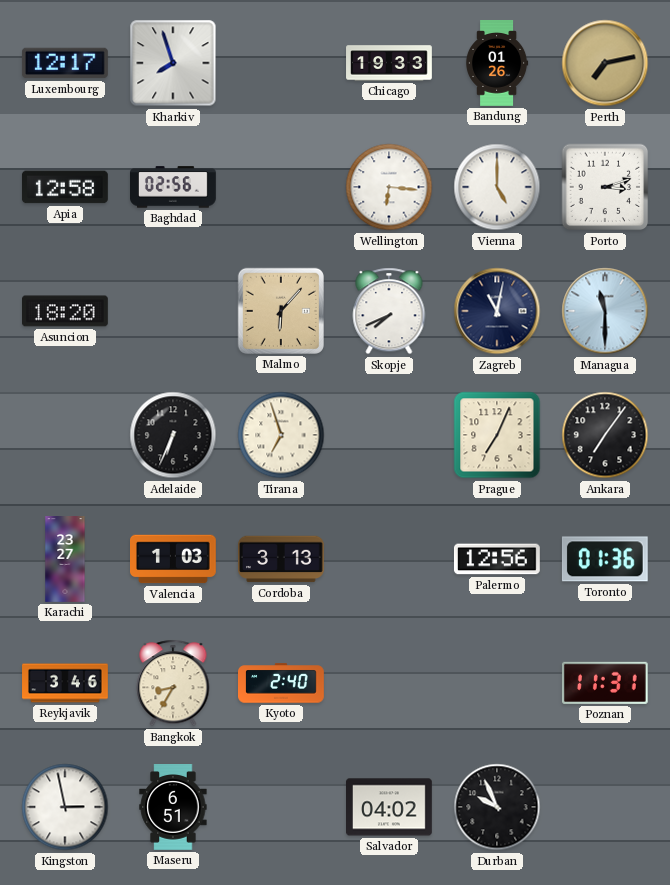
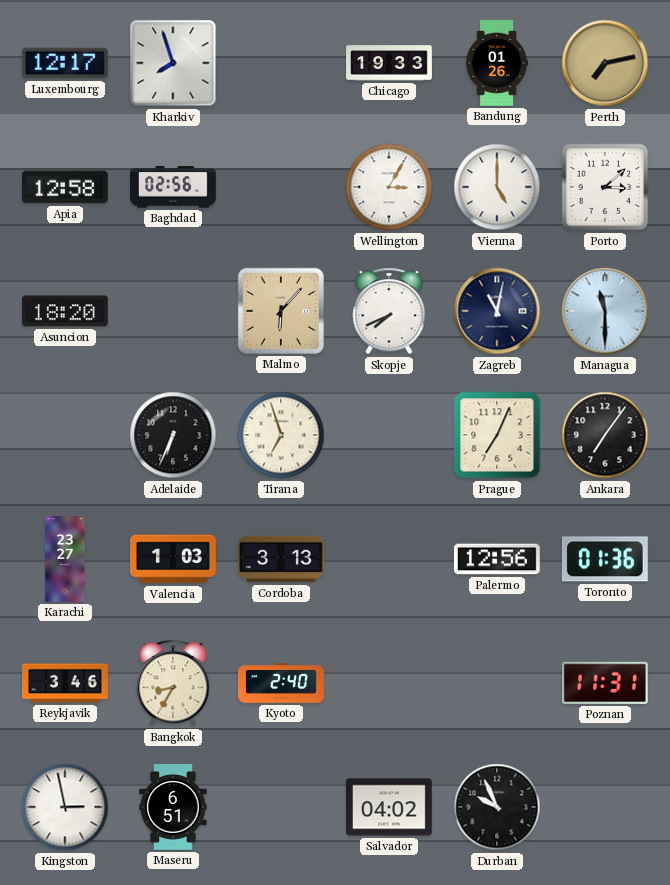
Wellington: 6:16 -> 3:05
Porto: 3:12 -> 3:08
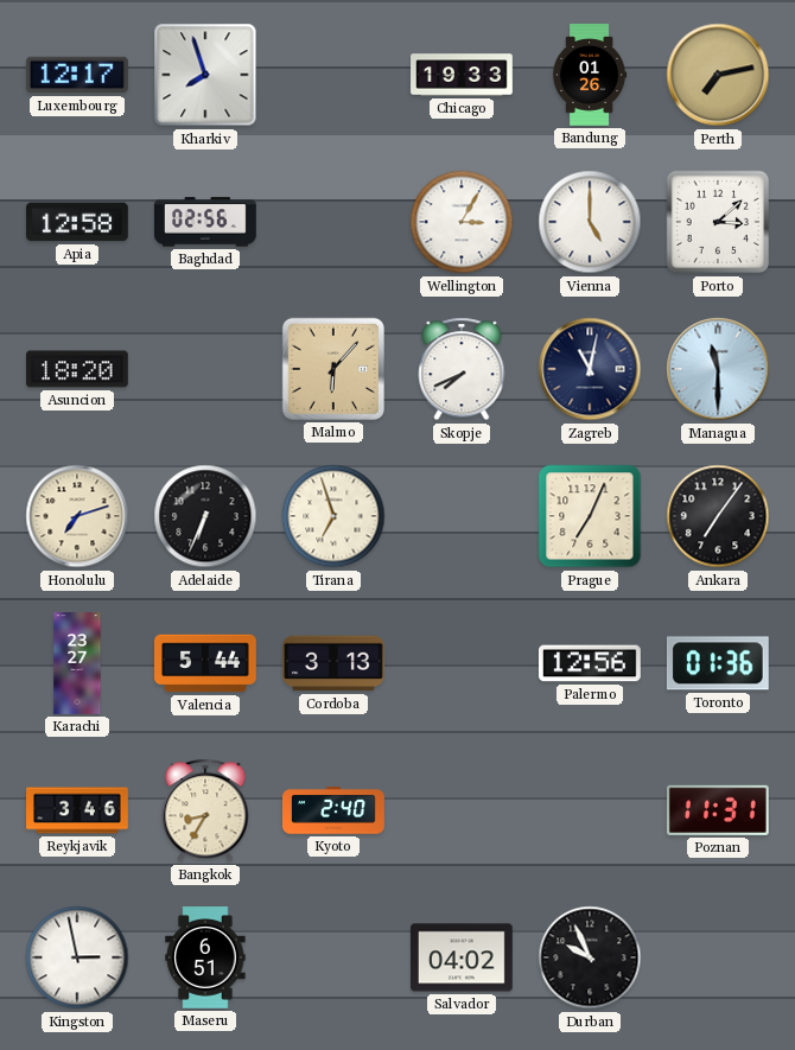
Honolulu: none -> 7:12
Valencia: 1:03 -> 5:44
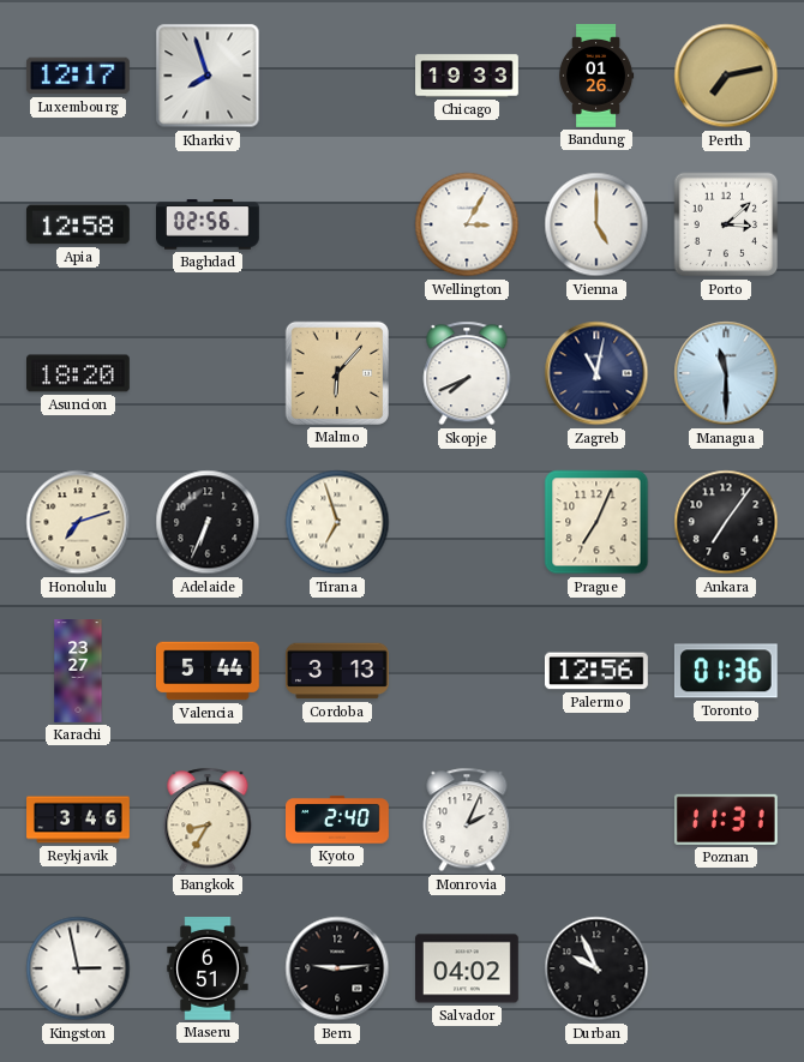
Monrovia: none -> 2:04
Bern: none -> 9:14
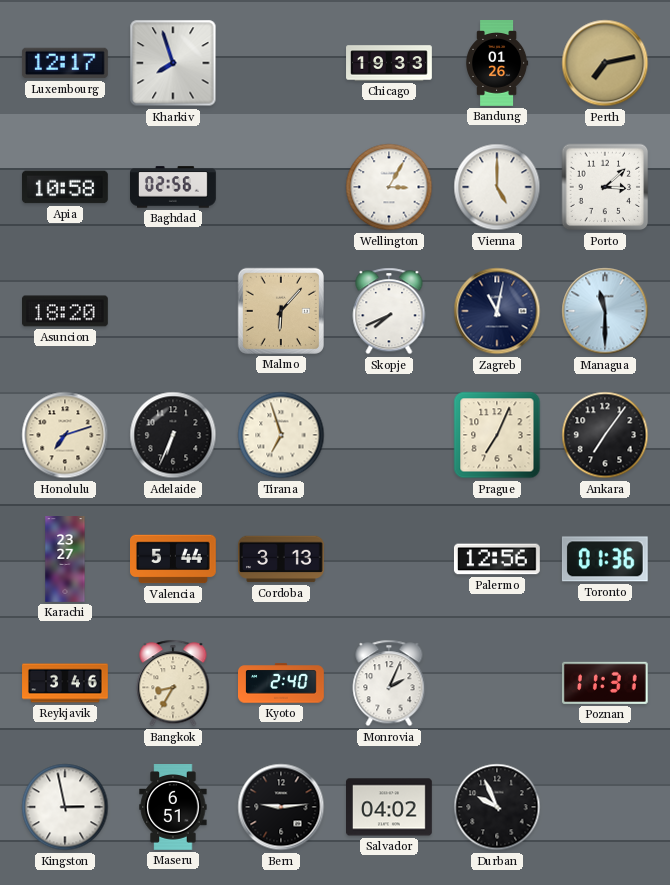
Apia: 12:58 -> 10:58
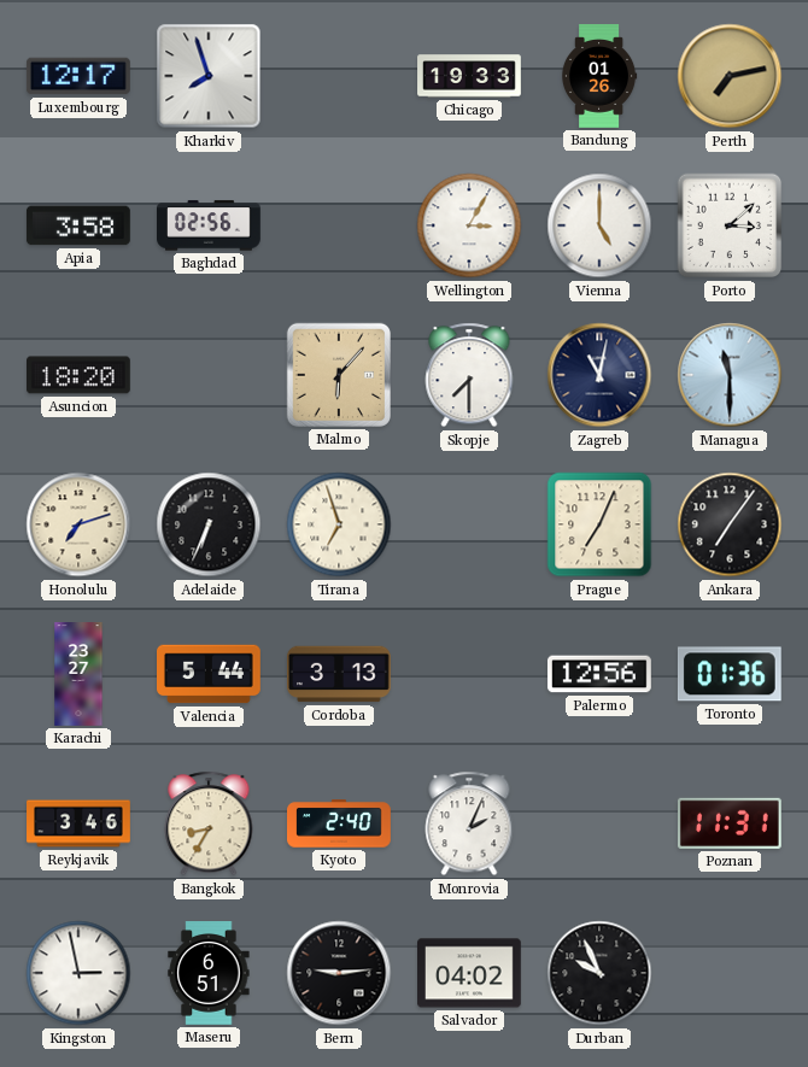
Apia: 10:58 -> 3:58
Skopje: 7:41 -> 7:30
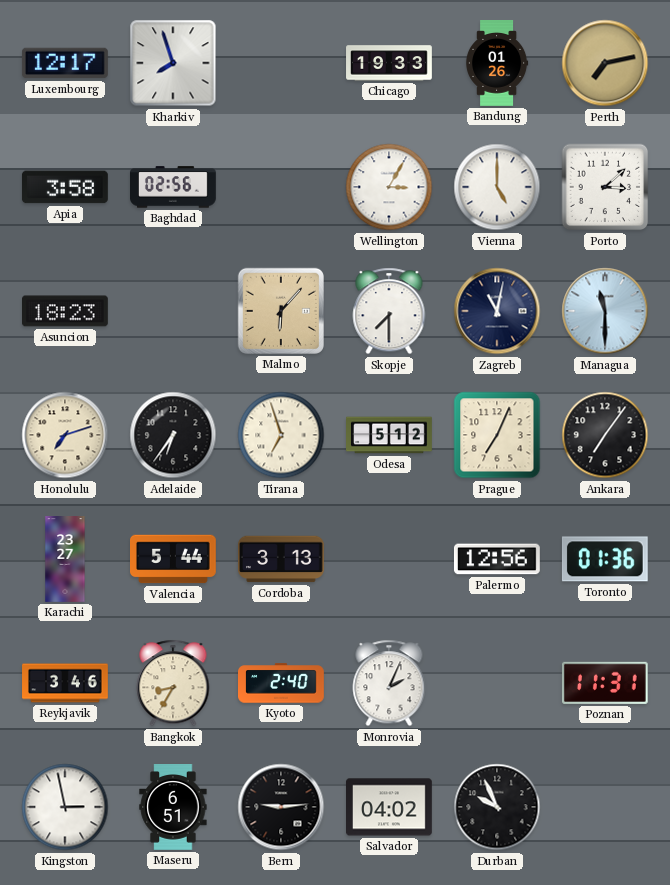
Asuncion: 18:20 -> 18:23
Adelaide: 6:34 -> 6:36
Odesa: none -> 5:12
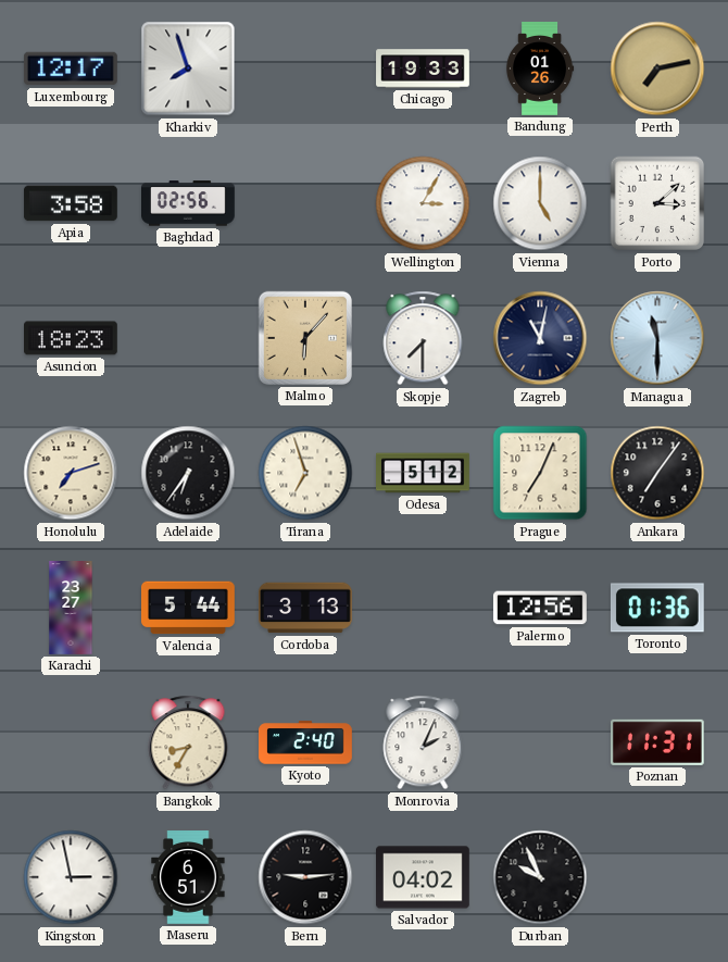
Reykjavik: 3:46 -> none
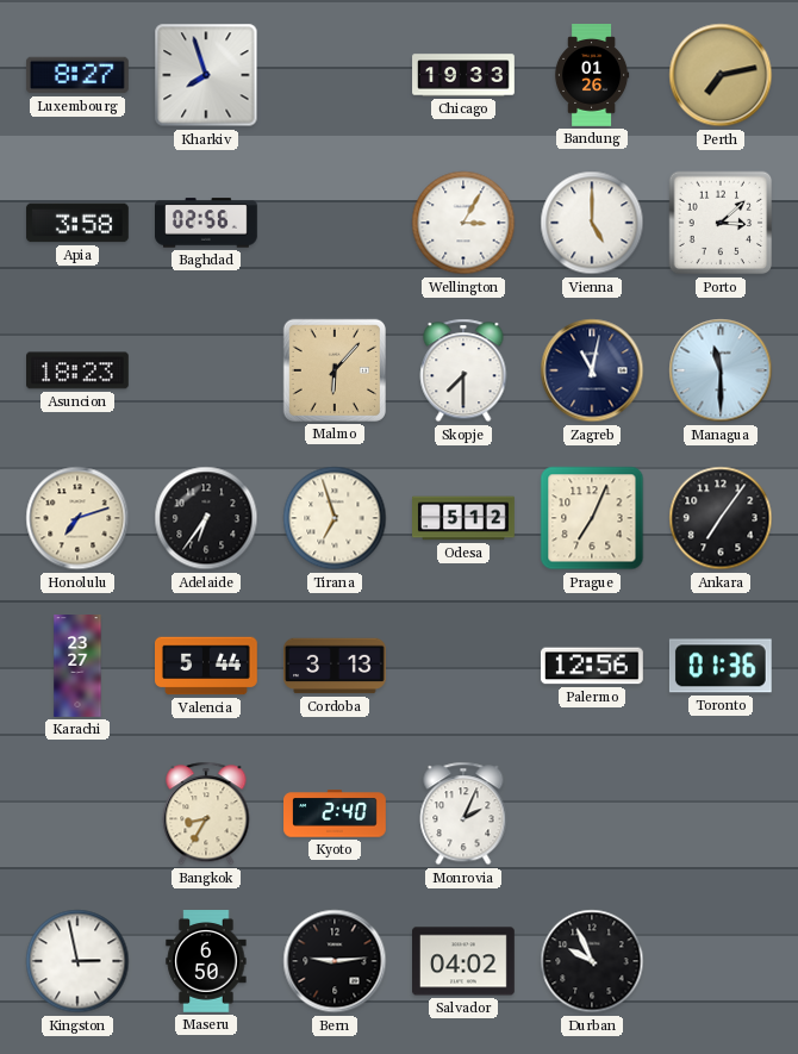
Luxembourg: 12:17 -> 8:27
Poznan: 11:31 -> none
Maseru: 6:51 -> 6:50
